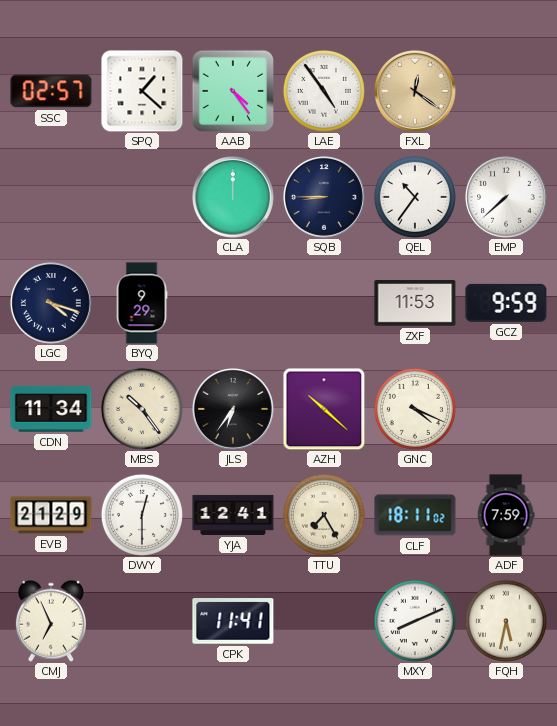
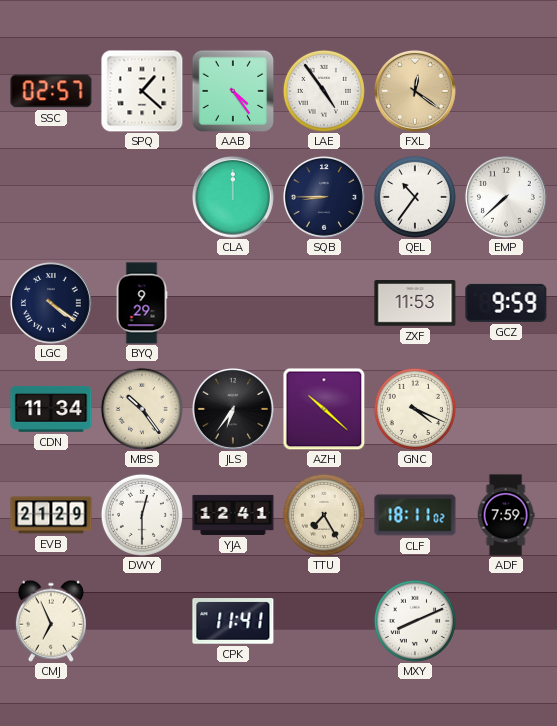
LGC: 4:18 -> 4:21
FQH: 5:32 -> none
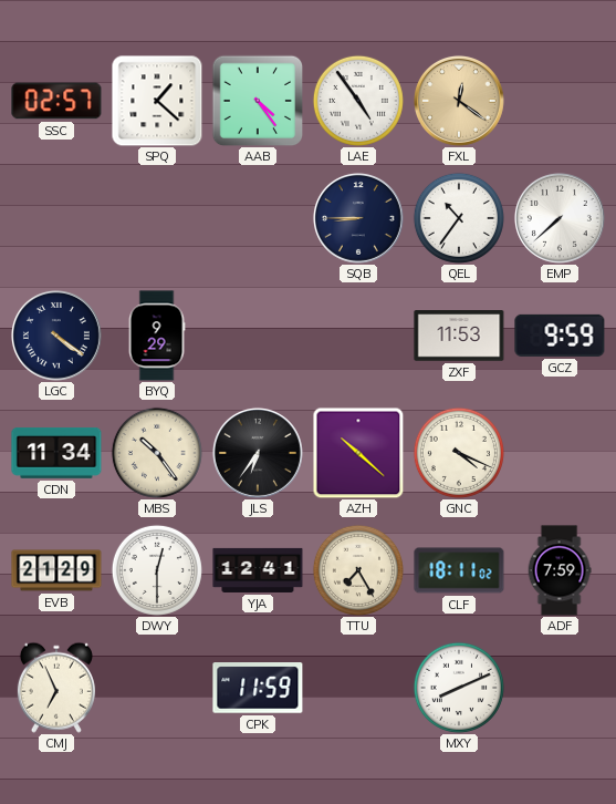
CLA: 12:00 -> none
CPK: 11:41 -> 11:59
